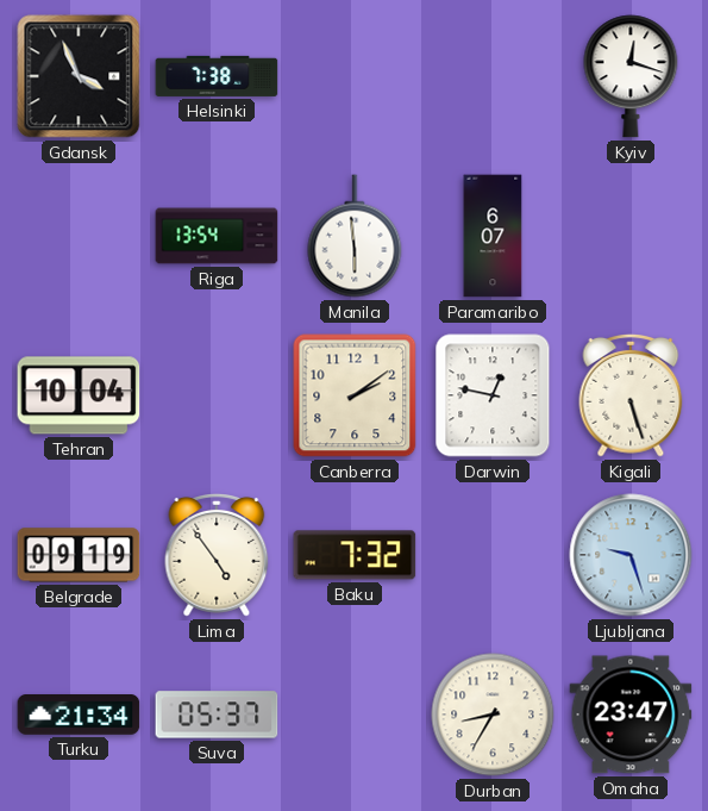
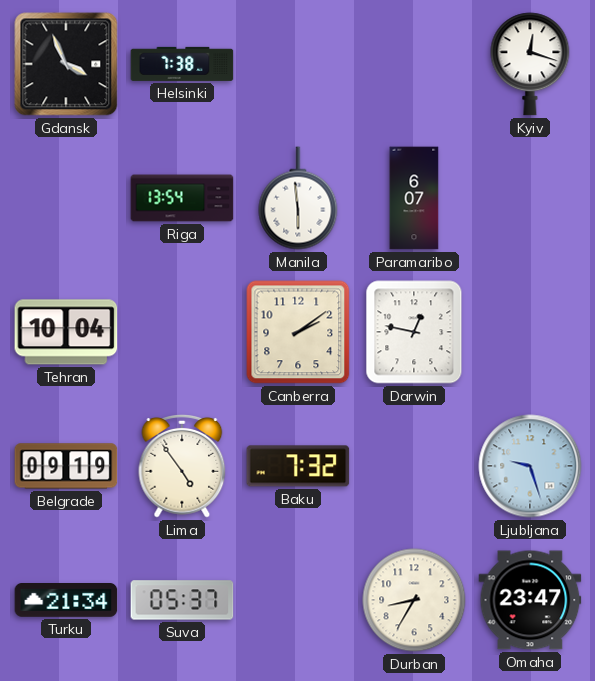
Kigali: 5:27 -> none
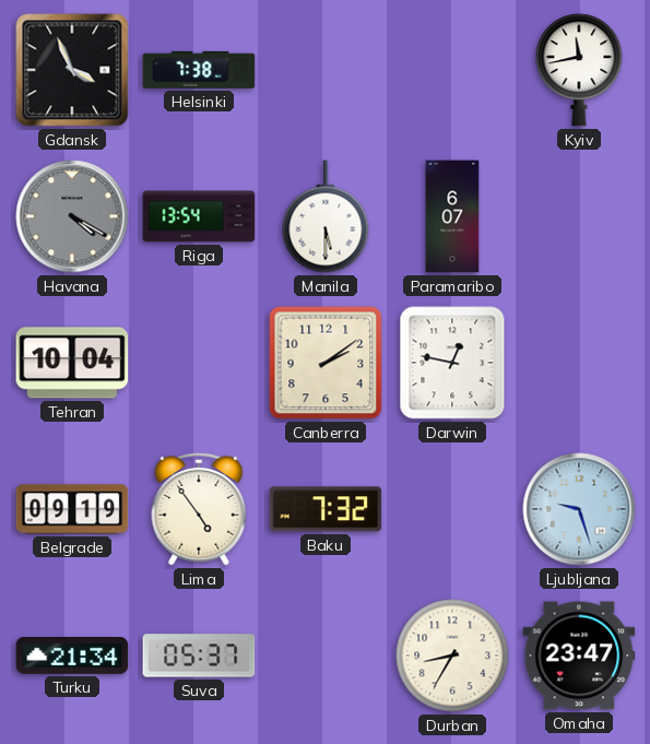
Kyiv: 12:18 -> 11:43
Havana: none -> 4:20
Manila: 5:59 -> 5:30
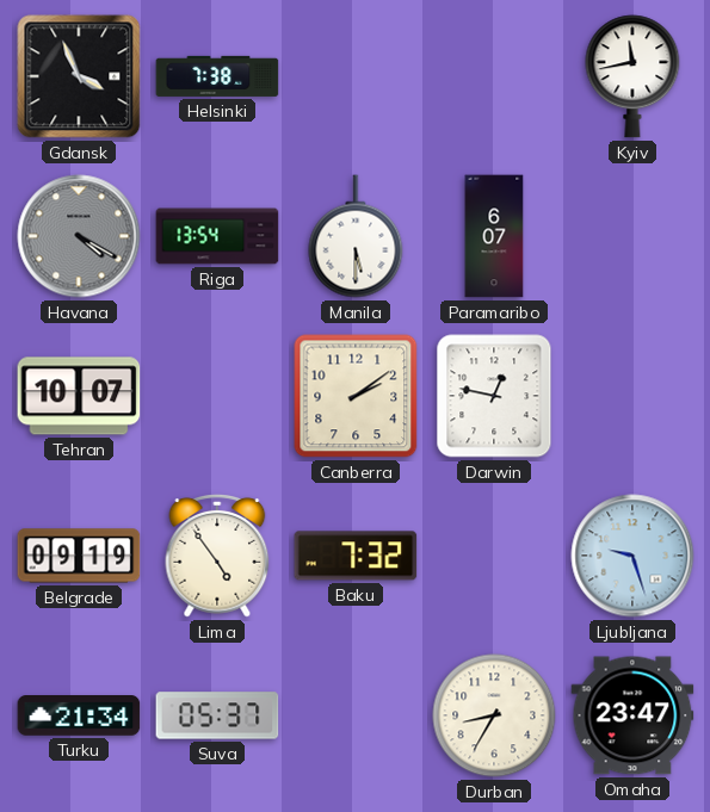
Tehran: 10:04 -> 10:07
